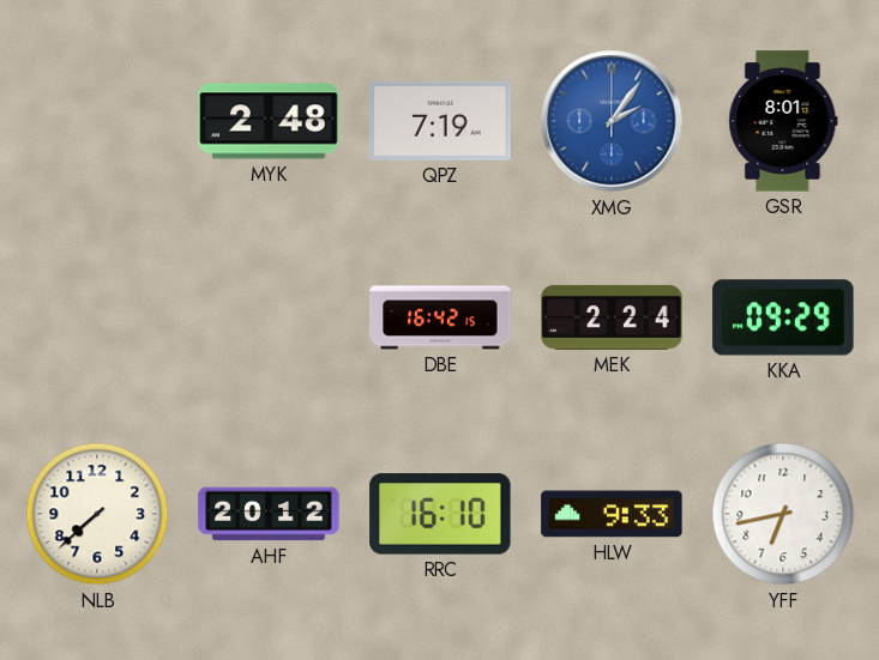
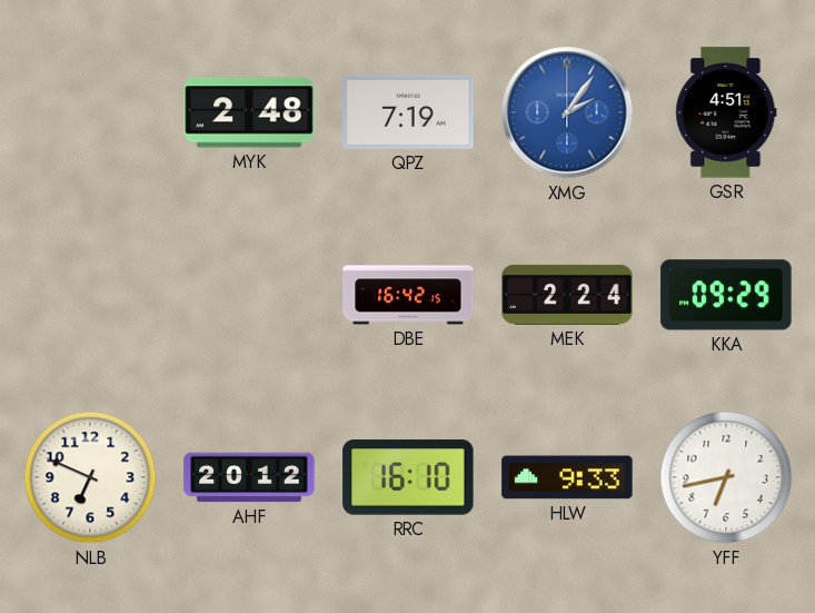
GSR: 8:01 -> 4:51
NLB: 7:38 -> 6:49
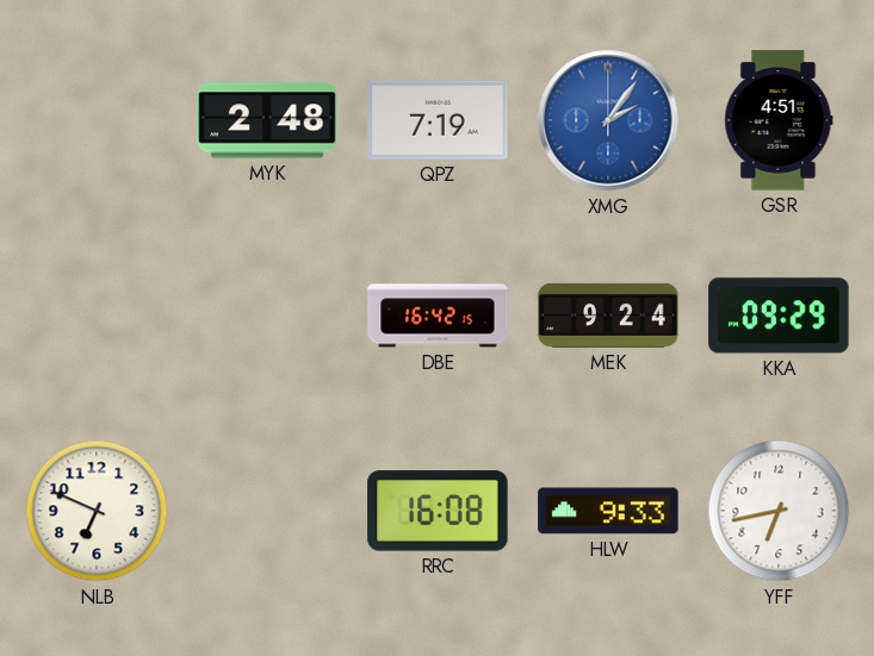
MEK: 2:24 -> 9:24
AHF: 20:12 -> none
RRC: 16:10 -> 16:08
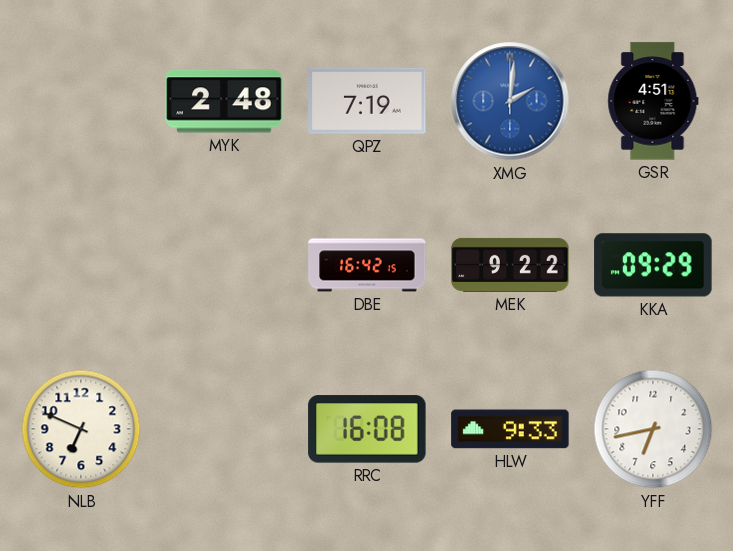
XMG: 2:06 -> 2:01
MEK: 9:24 -> 9:22
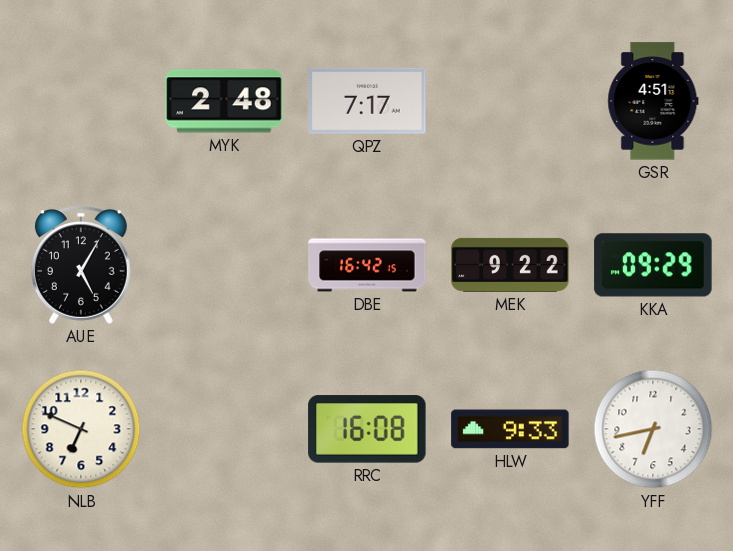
QPZ: 7:19 -> 7:17
XMG: 2:01 -> none
AUE: none -> 5:05
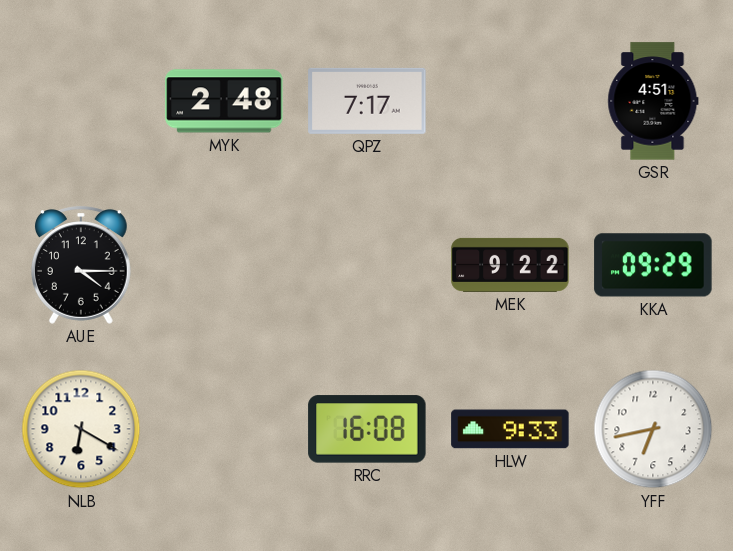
AUE: 5:05 -> 4:15
DBE: 16:42 -> none
NLB: 6:49 -> 6:20
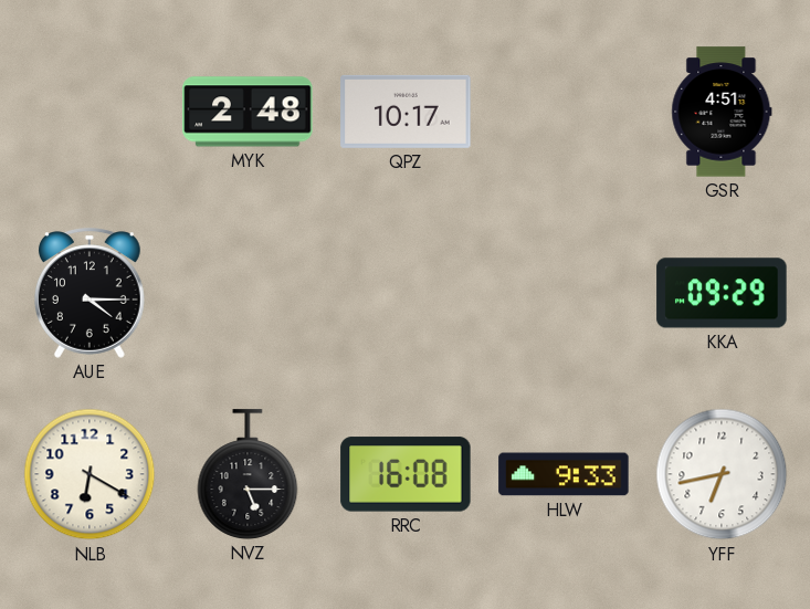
QPZ: 7:17 -> 10:17
MEK: 9:22 -> none
NVZ: none -> 5:15
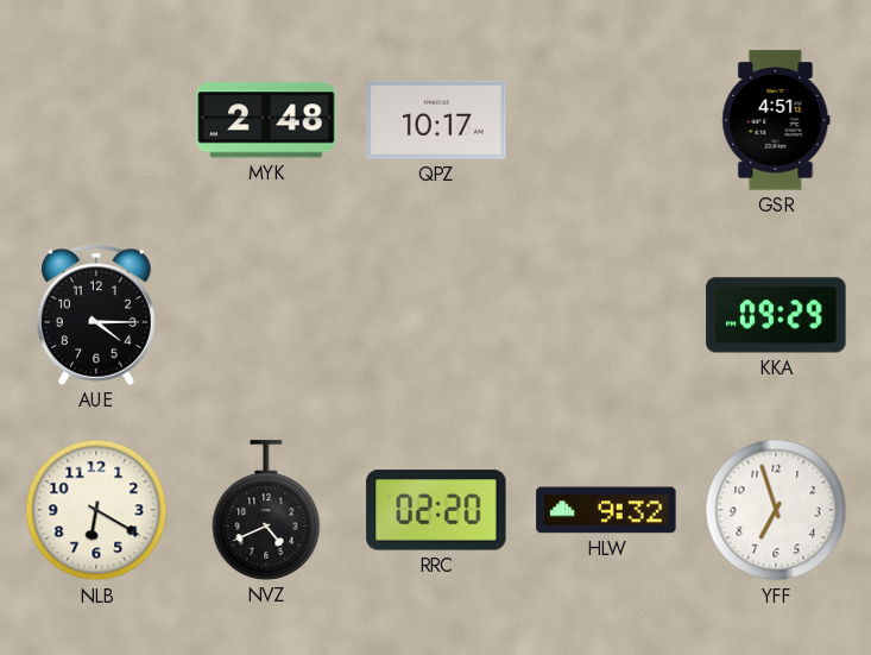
NVZ: 5:15 -> 4:41
RRC: 16:08 -> 02:20
HLW: 9:33 -> 9:32
YFF: 6:43 -> 6:57
